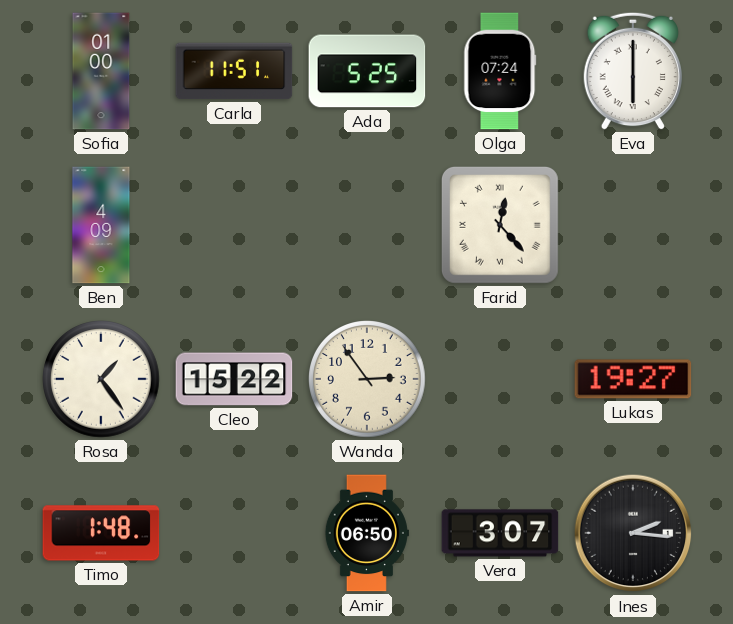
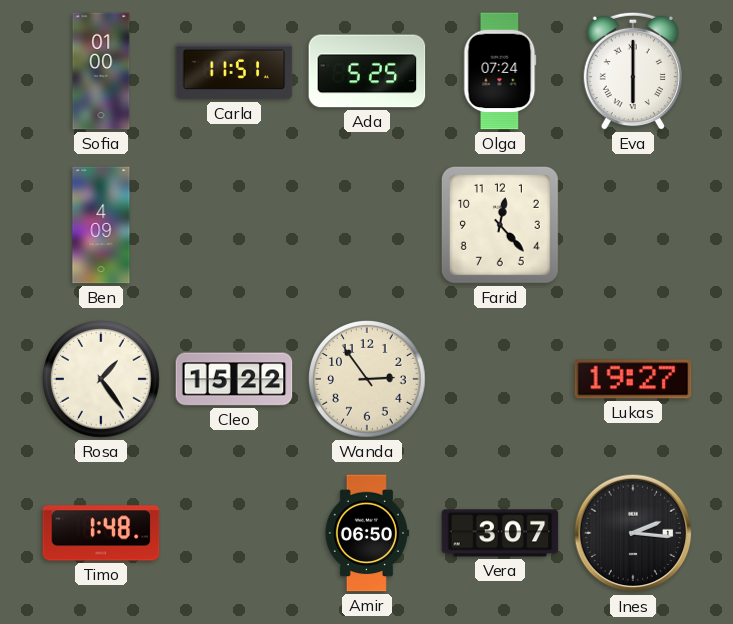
Farid numerals: Roman -> Arabic
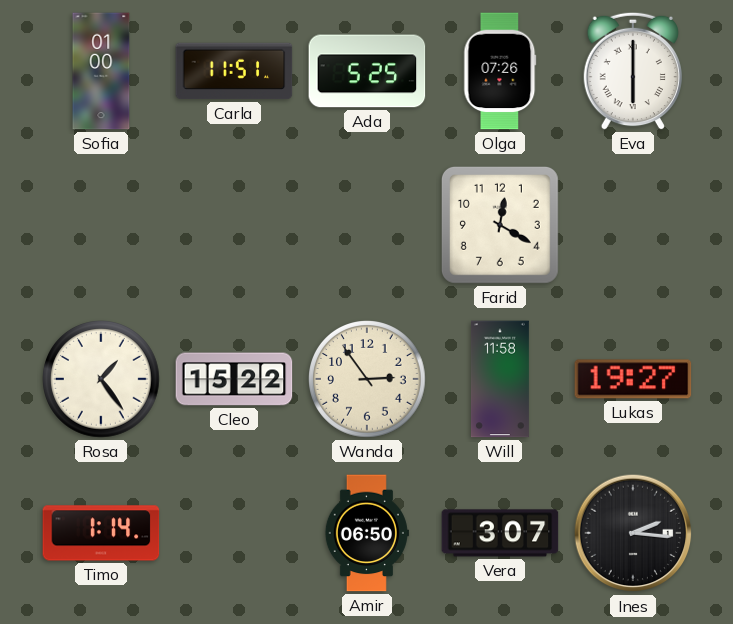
Olga: 07:24 -> 07:26
Ben: 4:09 -> none
Farid: 12:23 -> 12:20
Will: none -> 11:58
Timo: 1:48 -> 1:14
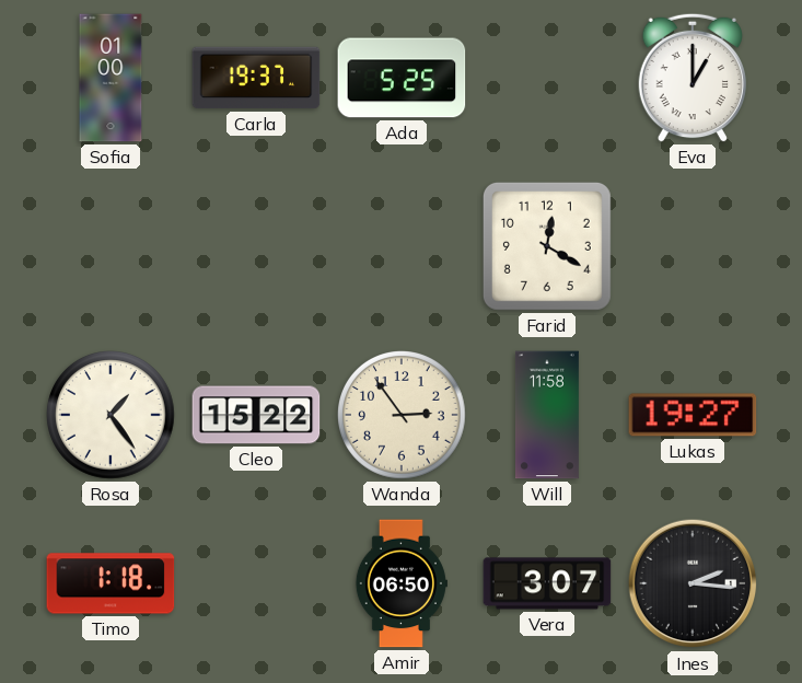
Carla: 11:51 -> 19:37
Olga: 07:26 -> none
Eva: 6:00 -> 1:00
Timo: 1:14 -> 1:18
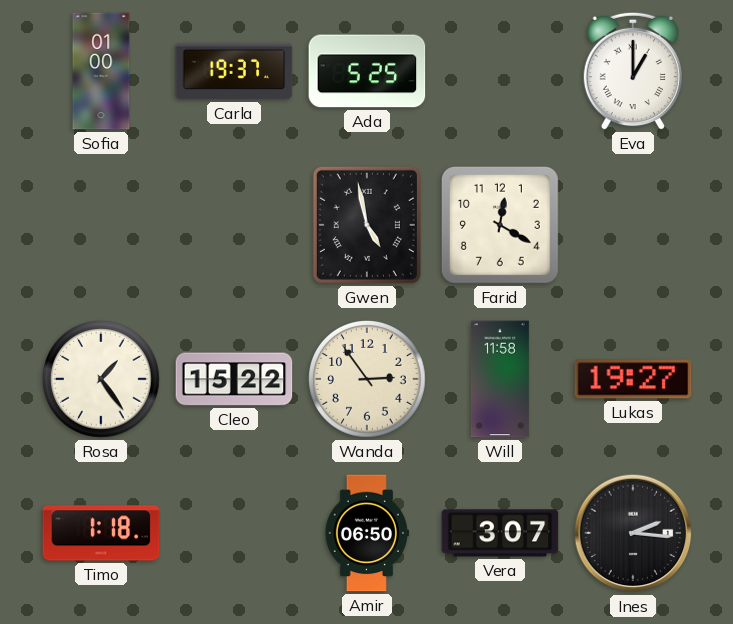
Gwen: none -> 4:58
